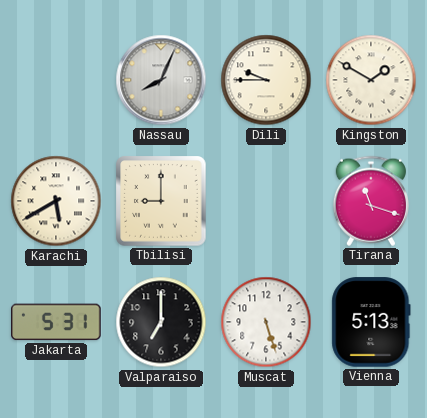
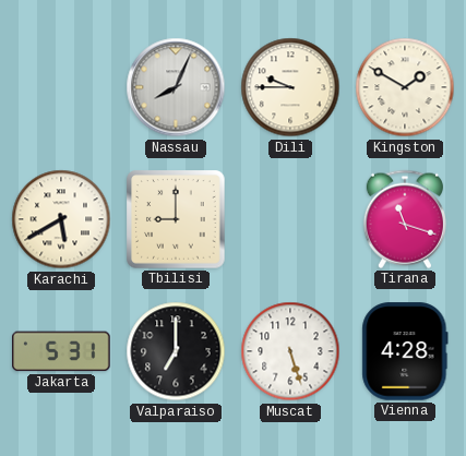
Vienna: 5:13 -> 4:28
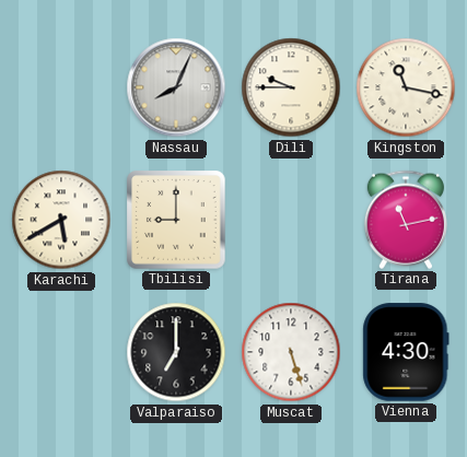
Kingston: 1:50 -> 11:17
Tirana: 11:18 -> 11:13
Jakarta: 5:31 -> none
Vienna: 4:28 -> 4:30
